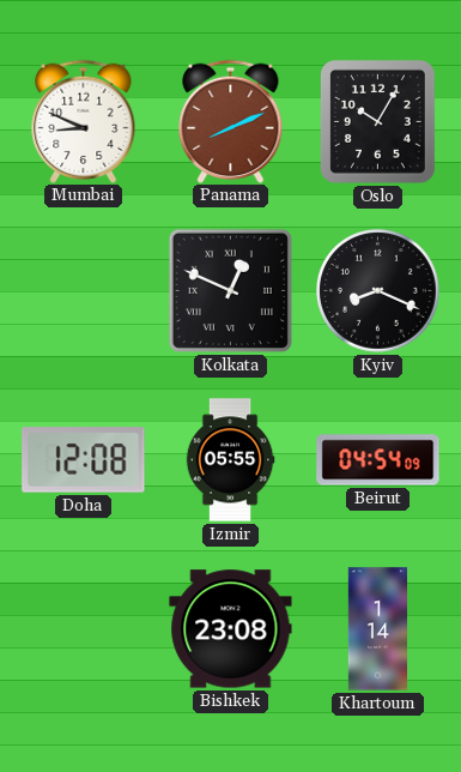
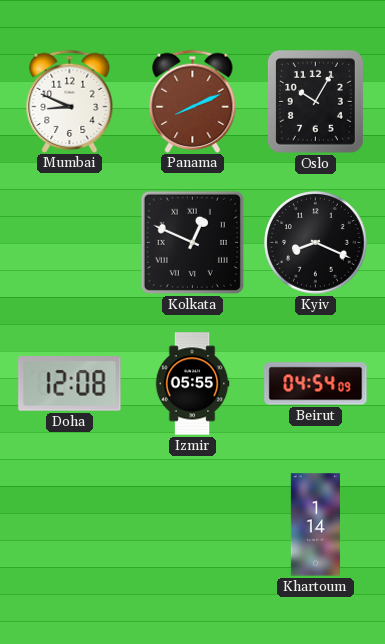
Bishkek: 23:08 -> none
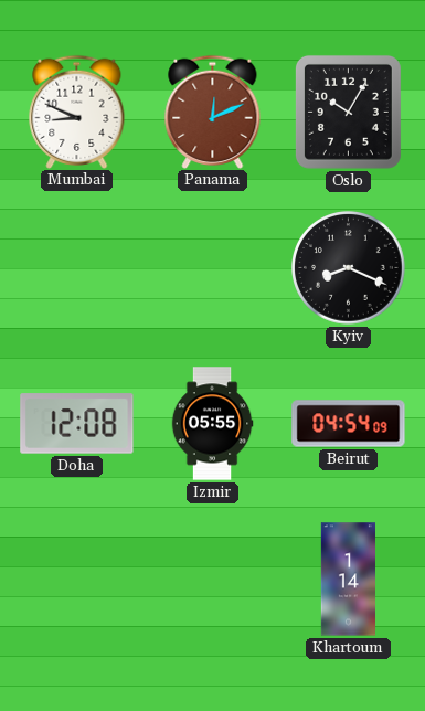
Panama: 8:11 -> 12:11
Kolkata: 12:49 -> none
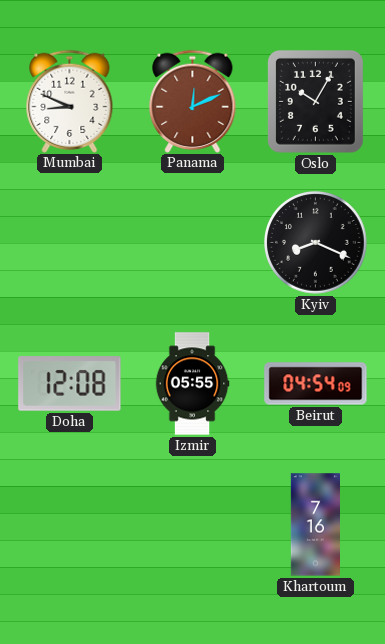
Khartoum: 1:14 -> 7:16
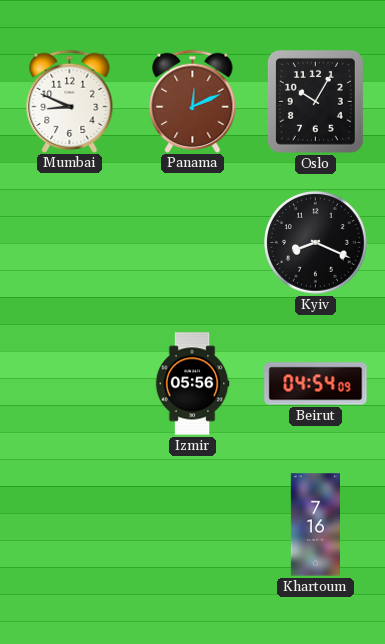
Doha: 12:08 -> none
Izmir: 05:55 -> 05:56
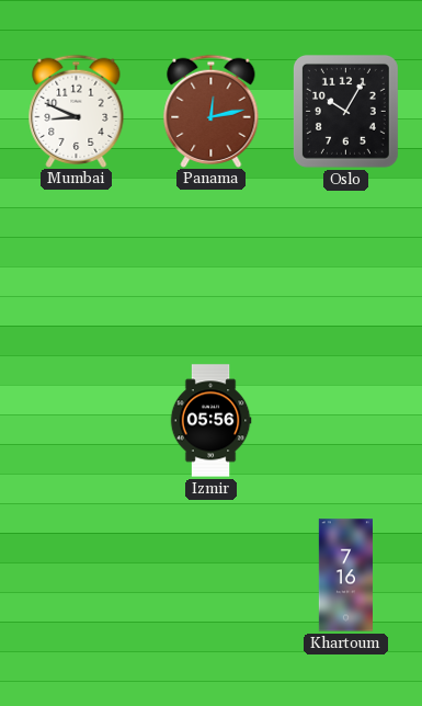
Panama: 12:11 -> 12:13
Kyiv: 8:19 -> none
Beirut: 04:54 -> none
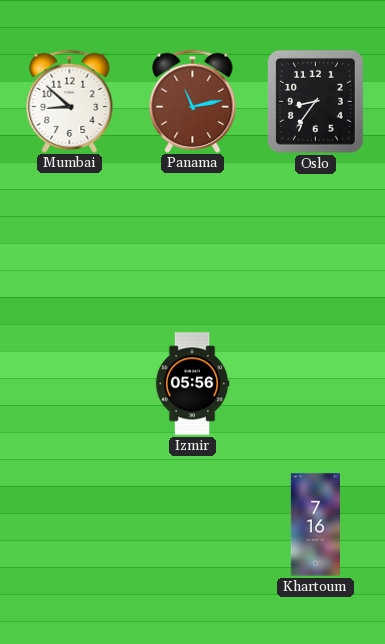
Mumbai: 8:49 -> 8:52
Panama: 12:13 -> 11:13
Oslo: 10:05 -> 8:36
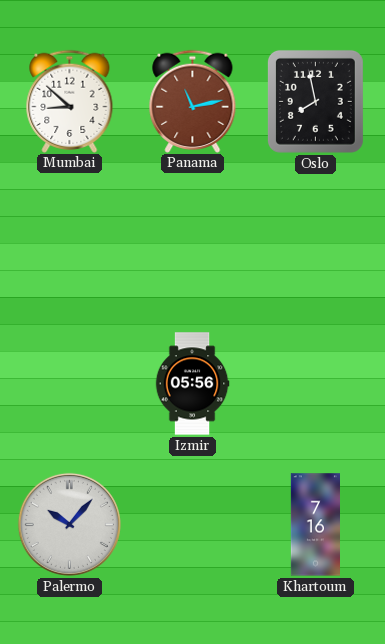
Oslo: 8:36 -> 7:58
Palermo: none -> 10:07
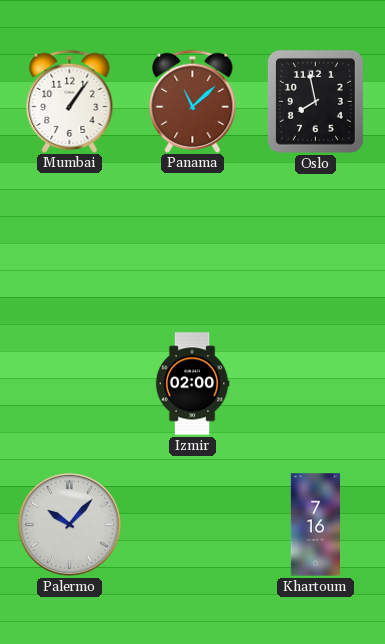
Mumbai: 8:52 -> 1:06
Panama: 11:13 -> 11:08
Izmir: 05:56 -> 02:00
